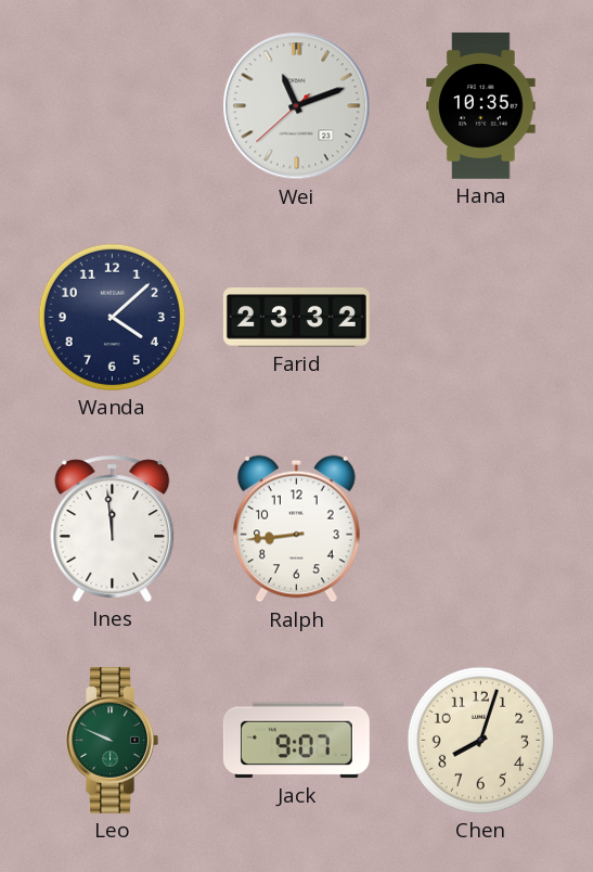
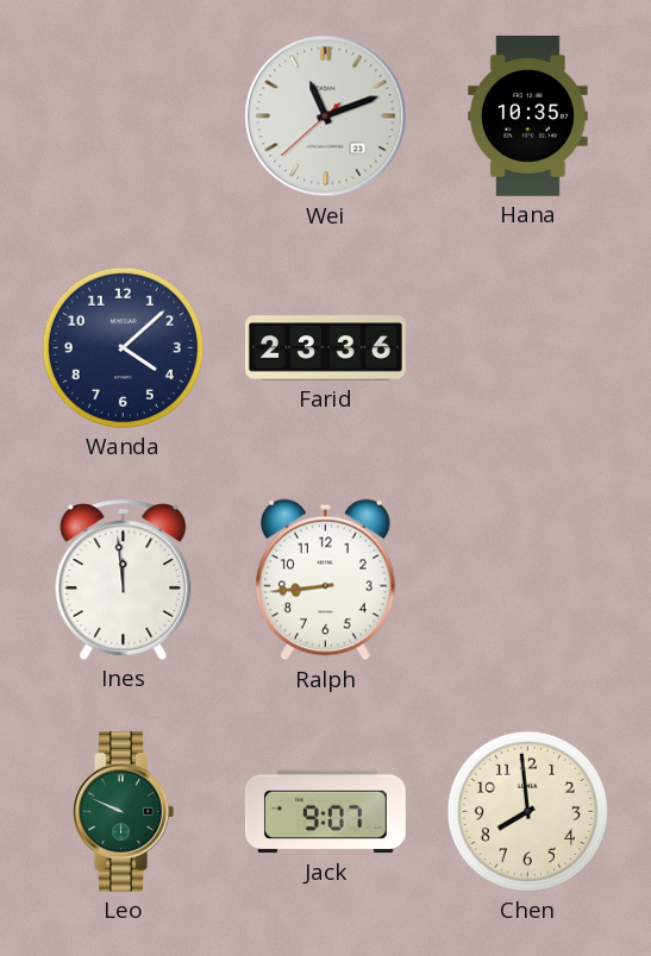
Farid: 23:32 -> 23:36
Chen: 8:03 -> 7:59
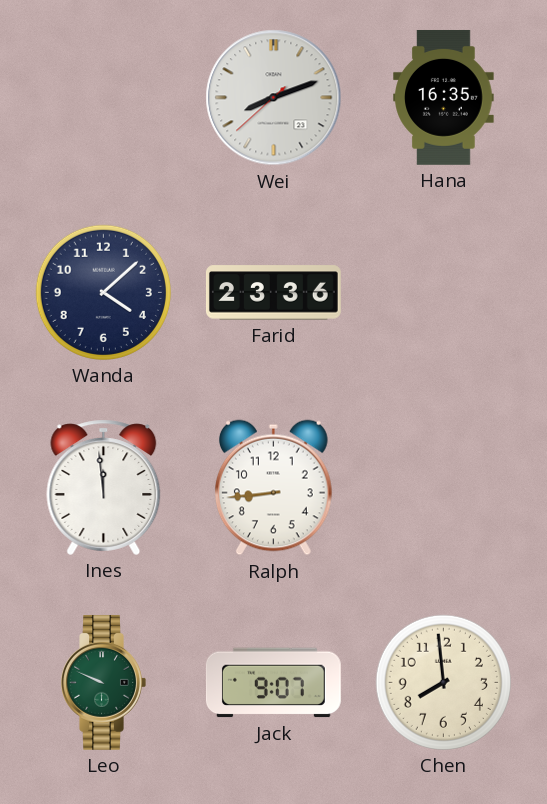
Wei: 11:11 -> 8:11
Hana: 10:35 -> 16:35
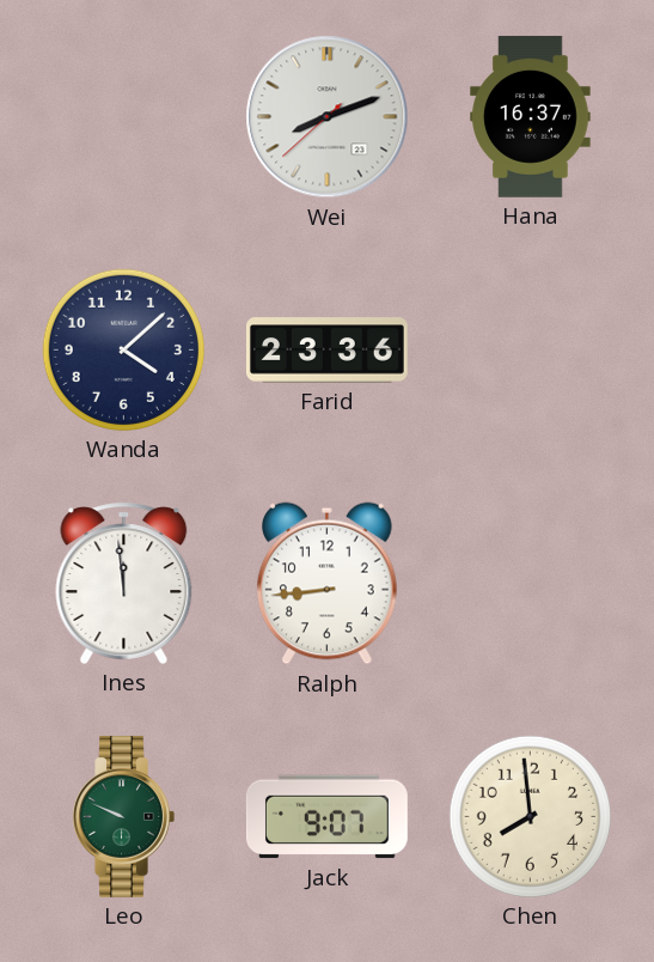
Hana: 16:35 -> 16:37
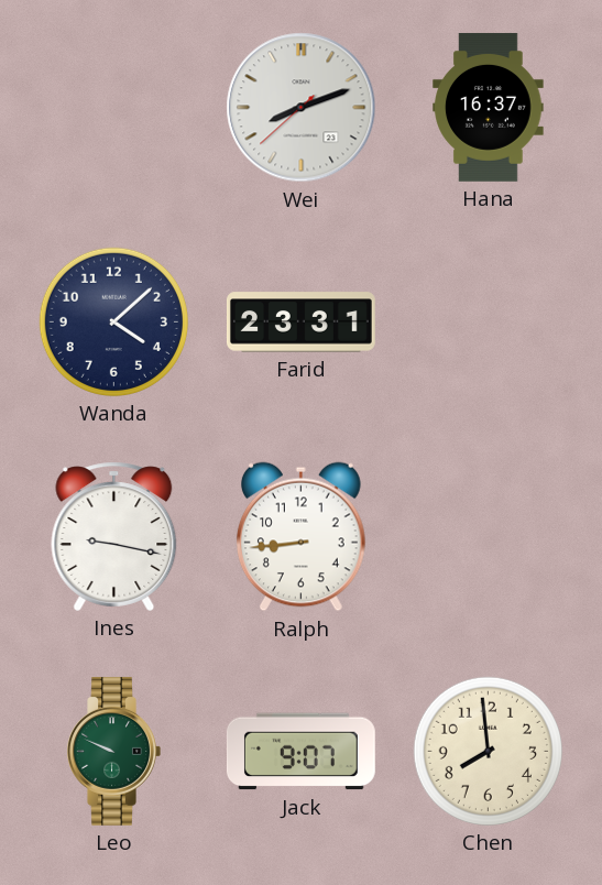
Farid: 23:36 -> 23:31
Ines: 11:59 -> 9:17
